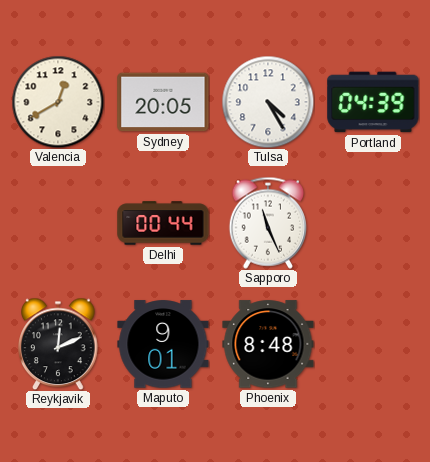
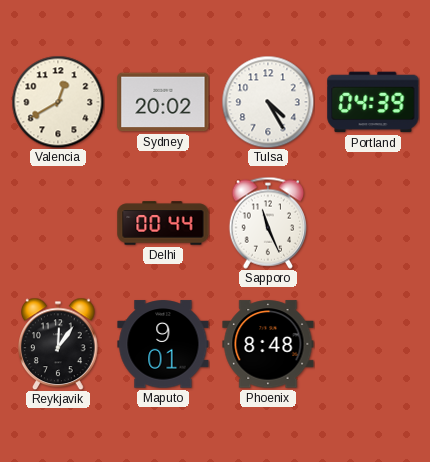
Sydney: 20:05 -> 20:02
Reykjavik: 12:11 -> 12:06
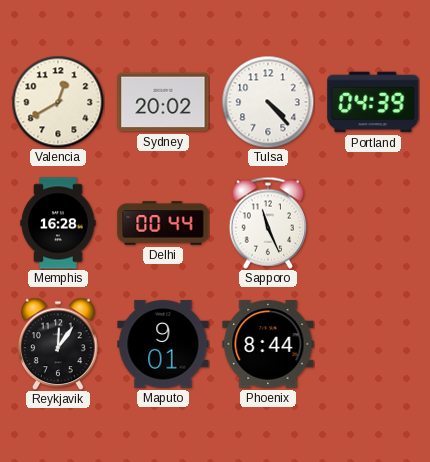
Tulsa: 4:25 -> 4:23
Memphis: none -> 16:28
Phoenix: 8:48 -> 8:44
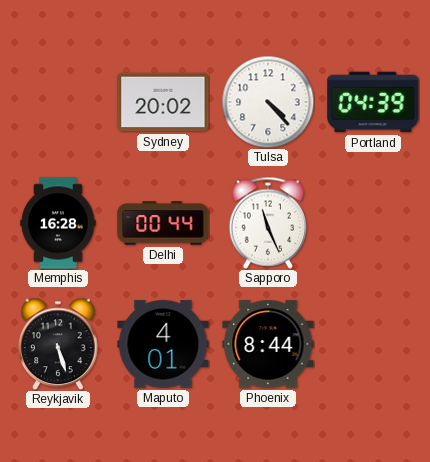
Valencia: 12:40 -> none
Reykjavik: 12:06 -> 5:27
Maputo: 9:01 -> 4:01
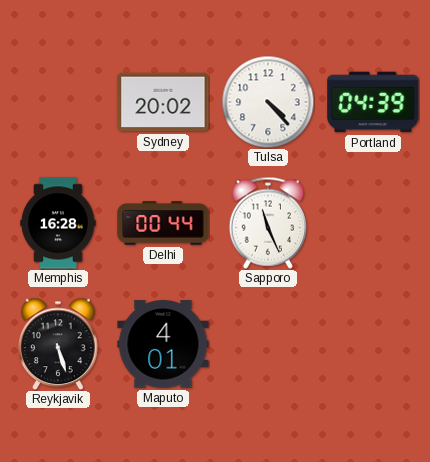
Phoenix: 8:44 -> none
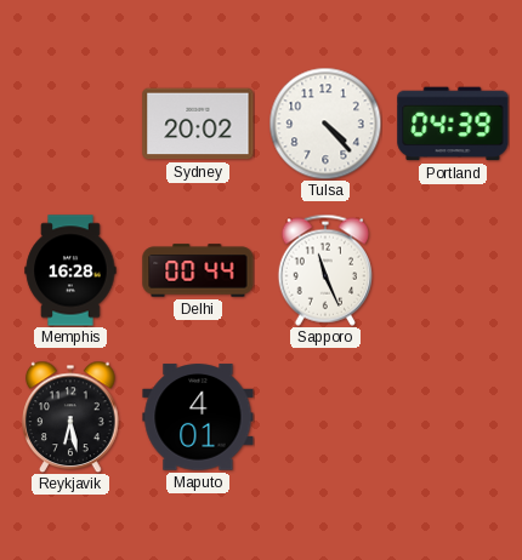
Reykjavik: 5:27 -> 6:28
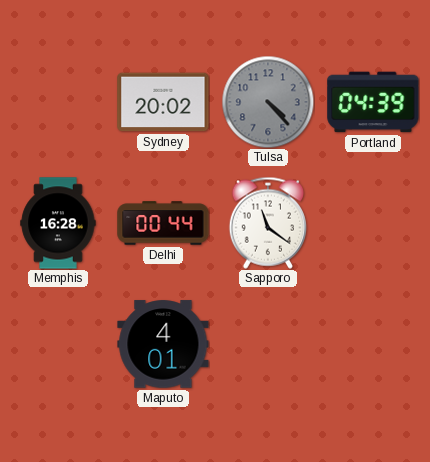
Tulsa dial: white -> grey
Sapporo: 11:26 -> 11:21
Reykjavik: 6:28 -> none
